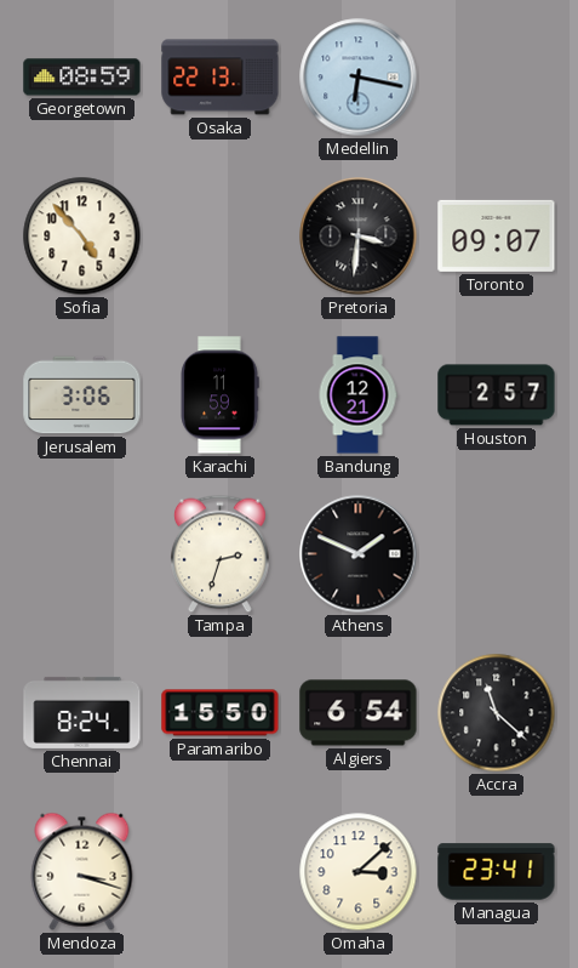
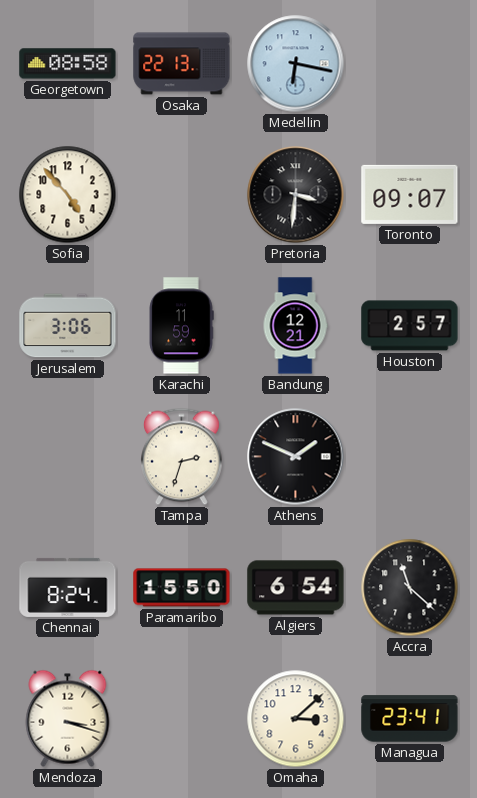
Georgetown: 08:59 -> 08:58
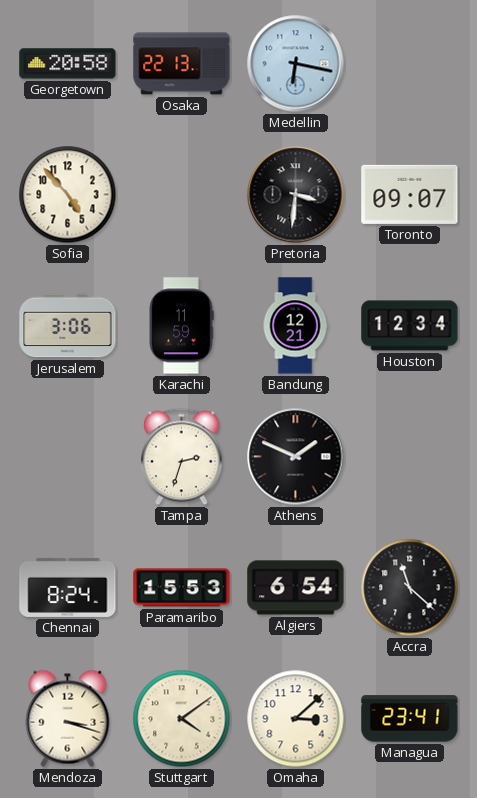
Georgetown: 08:58 -> 20:58
Houston: 2:57 -> 12:34
Paramaribo: 15:50 -> 15:53
Stuttgart: none -> 4:09
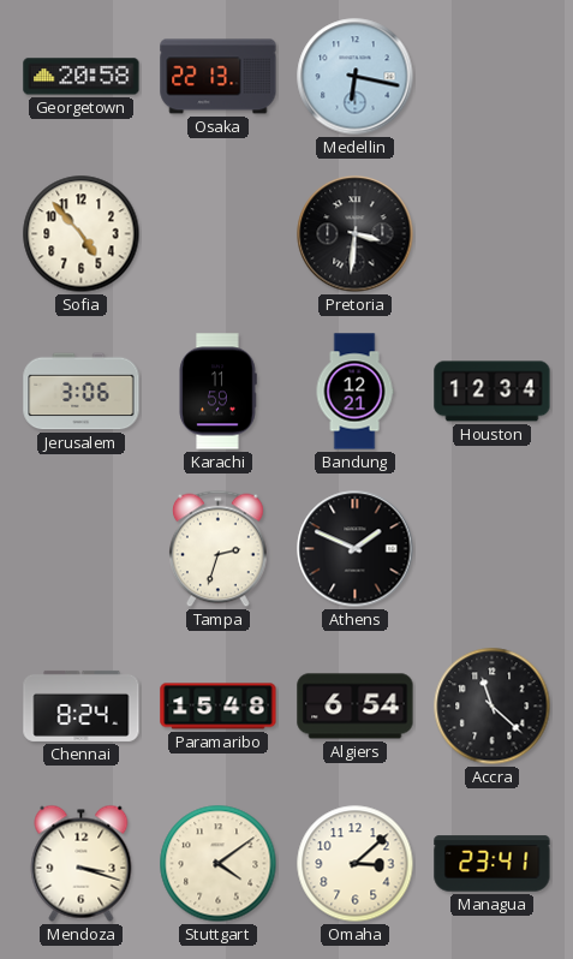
Toronto: 09:07 -> none
Paramaribo: 15:53 -> 15:48
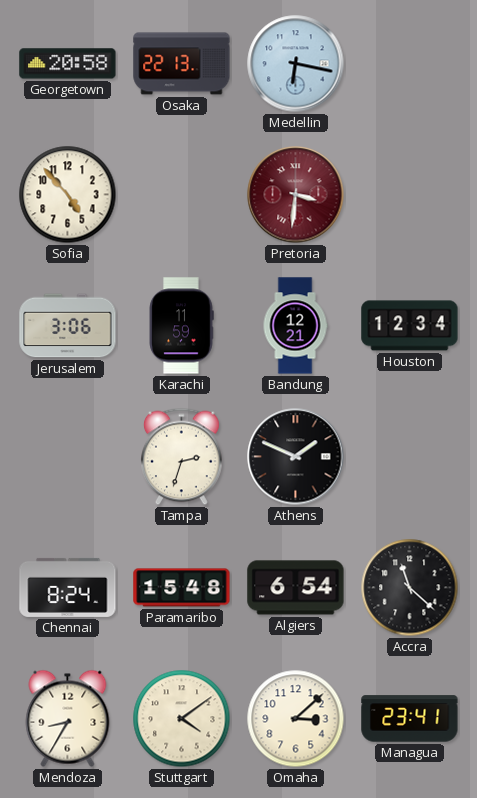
Pretoria dial: black -> burgundy
Mendoza: 3:18 -> 8:35
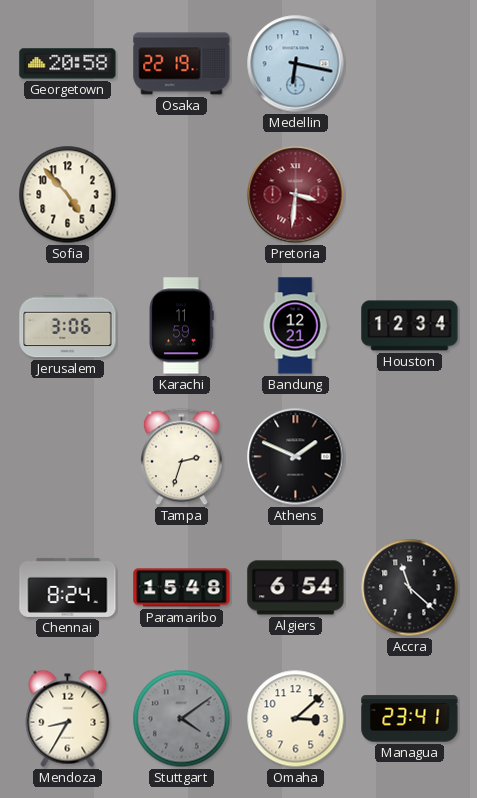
Osaka: 22:13 -> 22:19
Stuttgart dial: cream -> grey
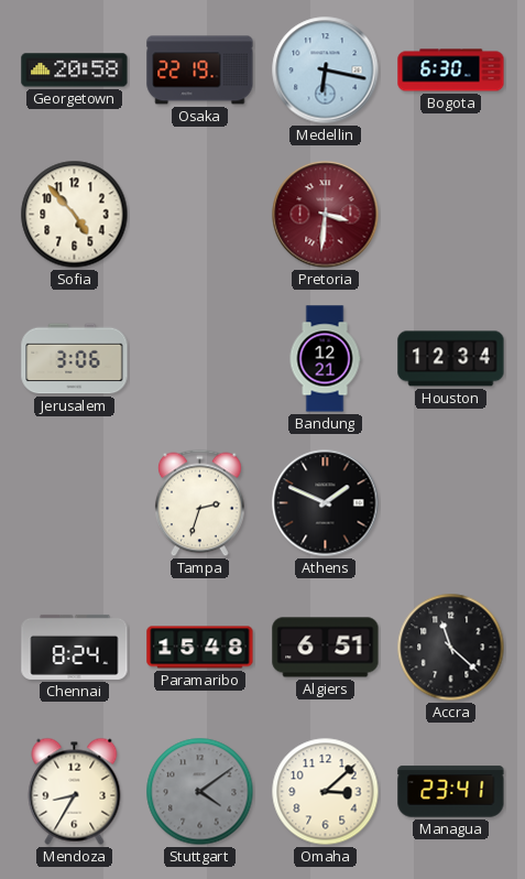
Bogota: none -> 6:30
Karachi: 11:59 -> none
Algiers: 6:54 -> 6:51
